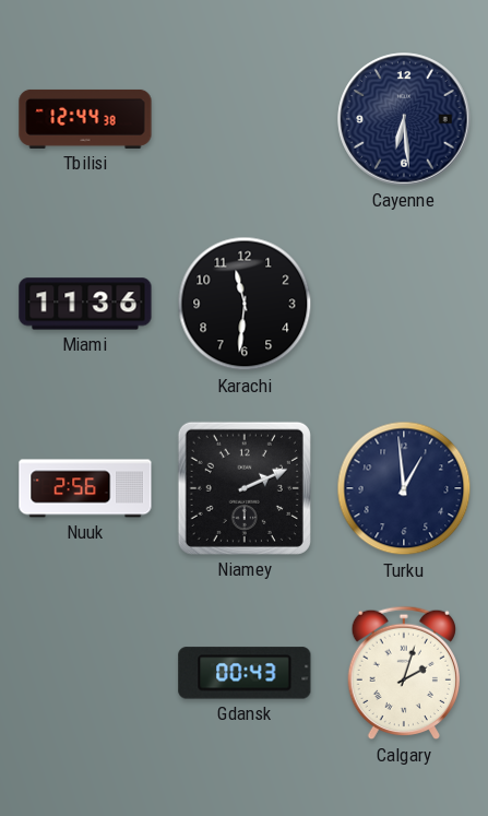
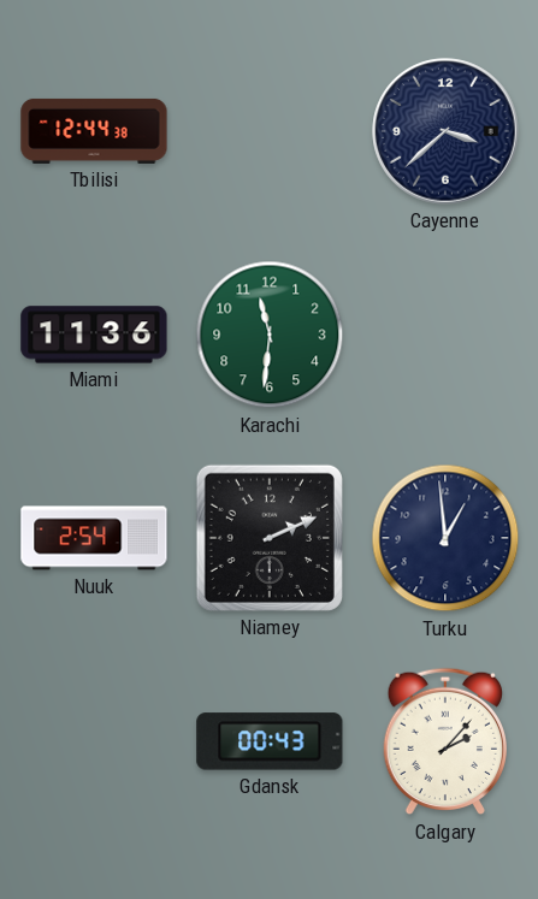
Cayenne: 6:29 -> 3:38
Karachi dial: black -> green
Nuuk: 2:56 -> 2:54
Calgary: 2:03 -> 2:07
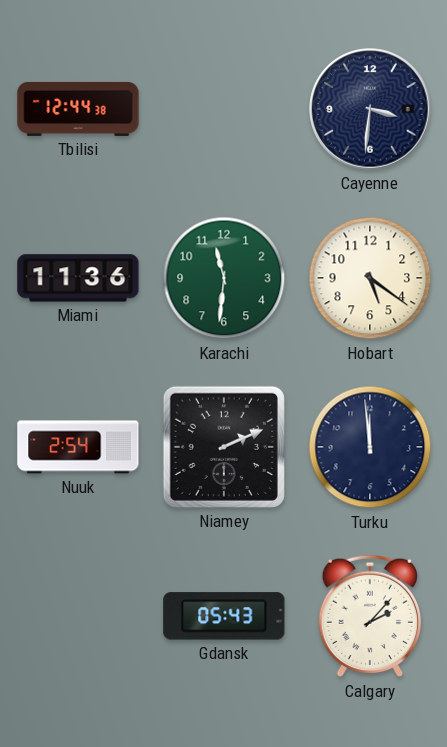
Cayenne: 3:38 -> 3:31
Hobart: none -> 5:21
Turku: 12:59 -> 11:59
Gdansk: 00:43 -> 05:43
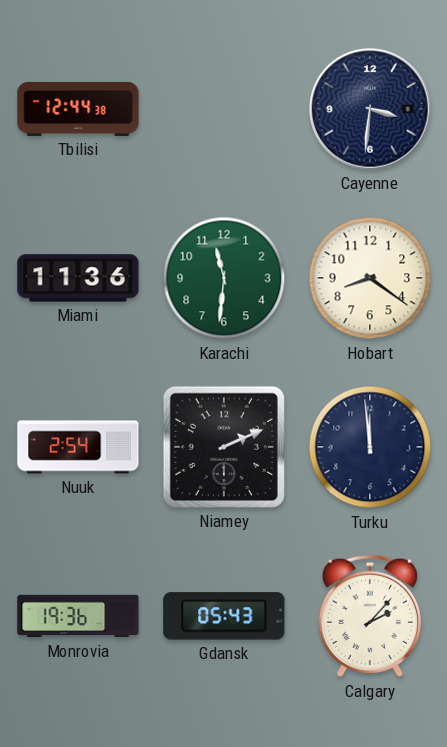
Hobart: 5:21 -> 8:21
Monrovia: none -> 19:36
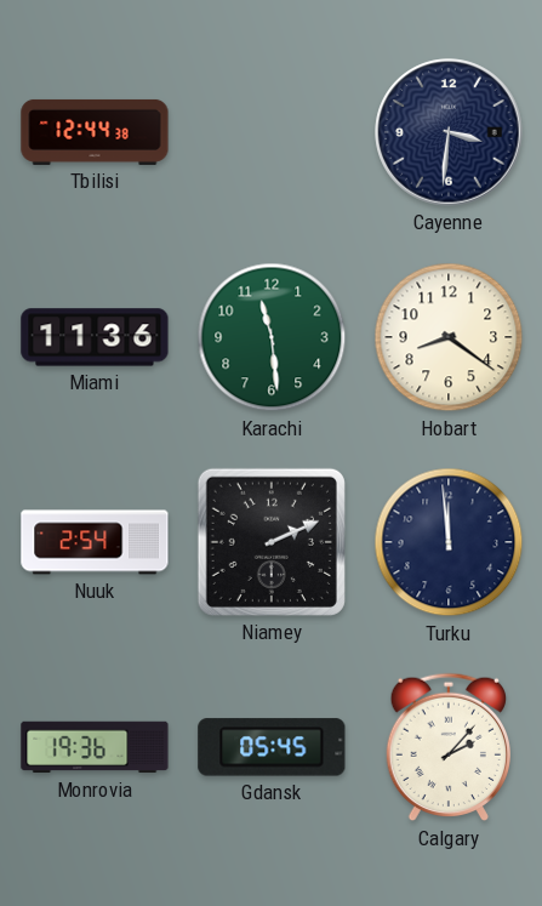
Karachi: 11:31 -> 11:29
Gdansk: 05:43 -> 05:45
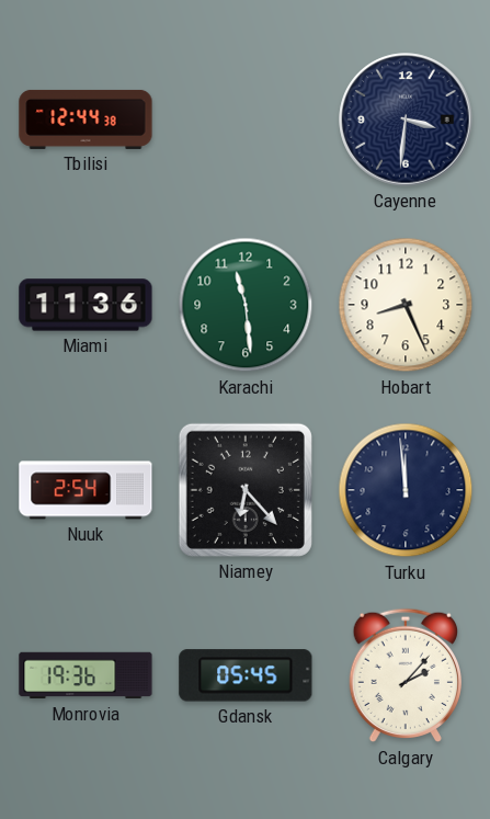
Hobart: 8:21 -> 8:26
Niamey: 2:11 -> 6:23
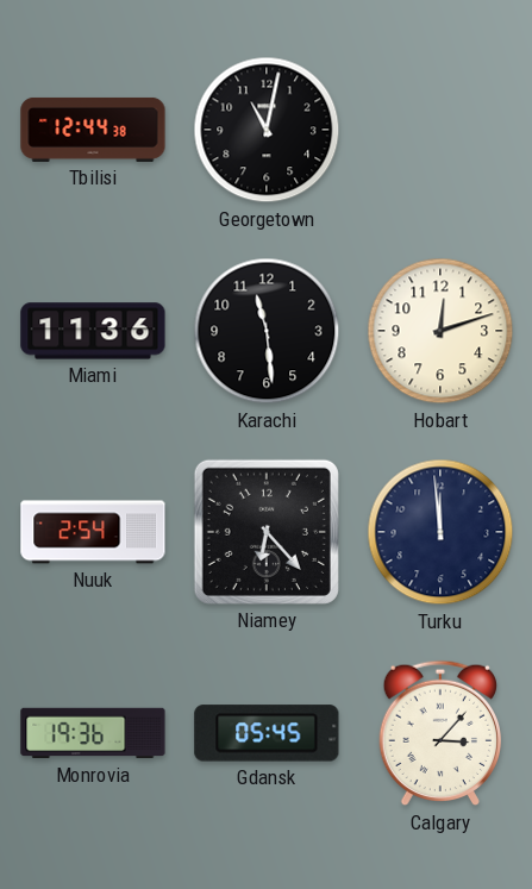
Georgetown: none -> 11:02
Cayenne: 3:31 -> none
Karachi dial: green -> black
Hobart: 8:26 -> 12:12
Calgary: 2:07 -> 3:07
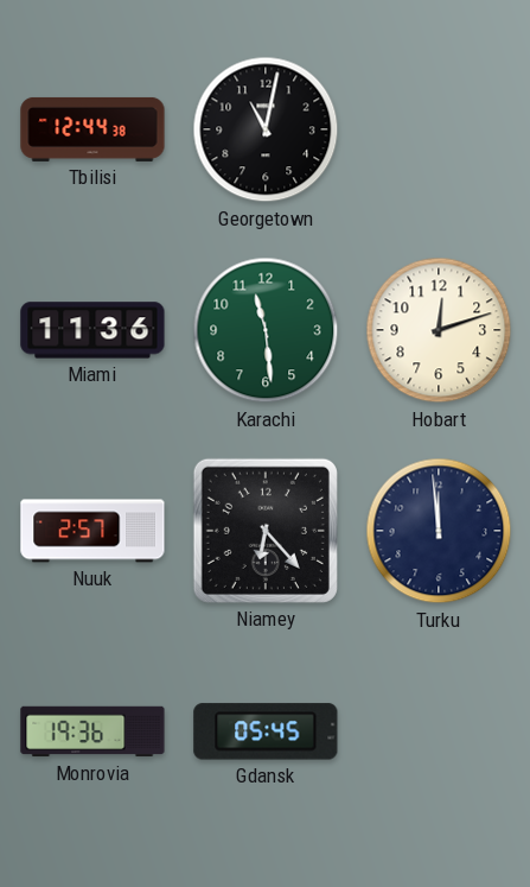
Karachi dial: black -> green
Nuuk: 2:54 -> 2:57
Calgary: 3:07 -> none
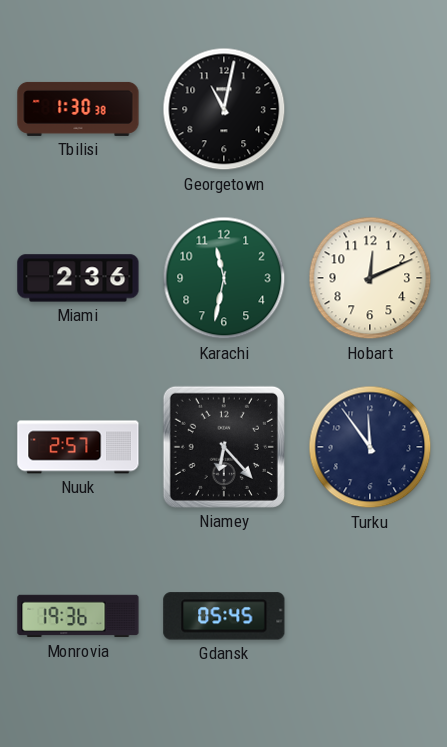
Tbilisi: 12:44 -> 1:30
Miami: 11:36 -> 2:36
Karachi: 11:29 -> 11:32
Hobart: 12:12 -> 12:11
Turku: 11:59 -> 11:54
